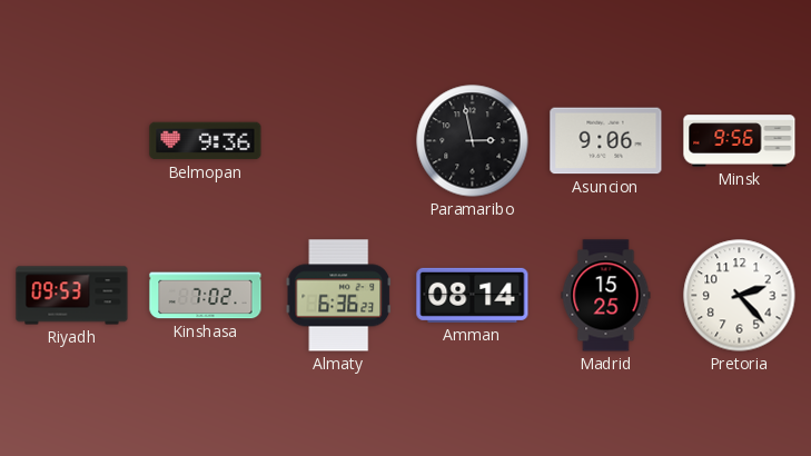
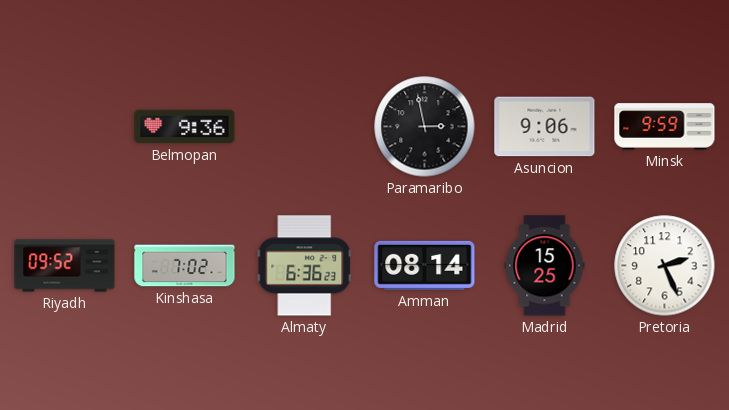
Minsk: 9:56 -> 9:59
Riyadh: 09:53 -> 09:52
Pretoria: 2:23 -> 2:26
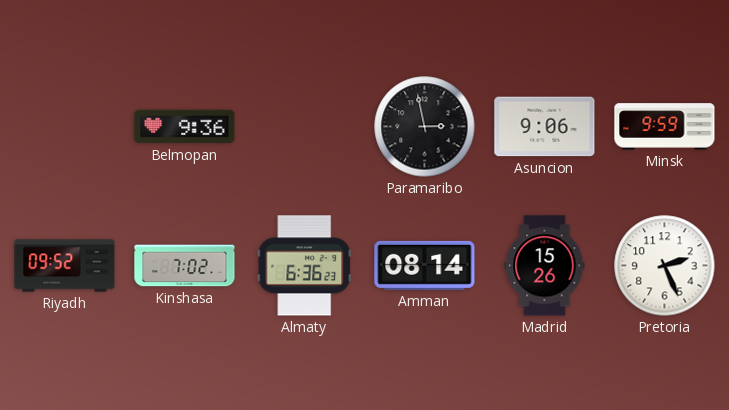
Madrid: 15:25 -> 15:26
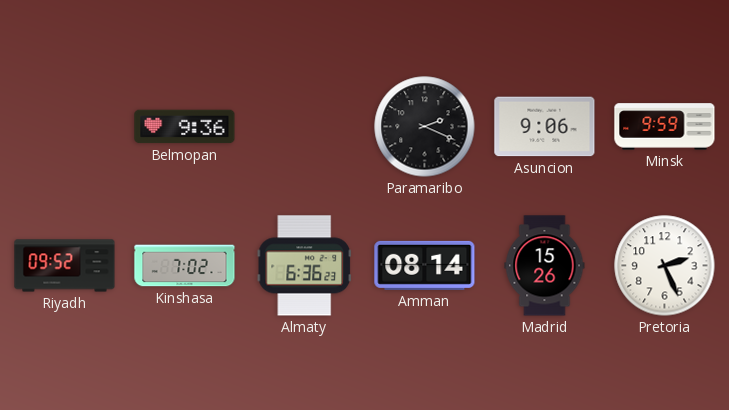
Paramaribo: 2:58 -> 2:19
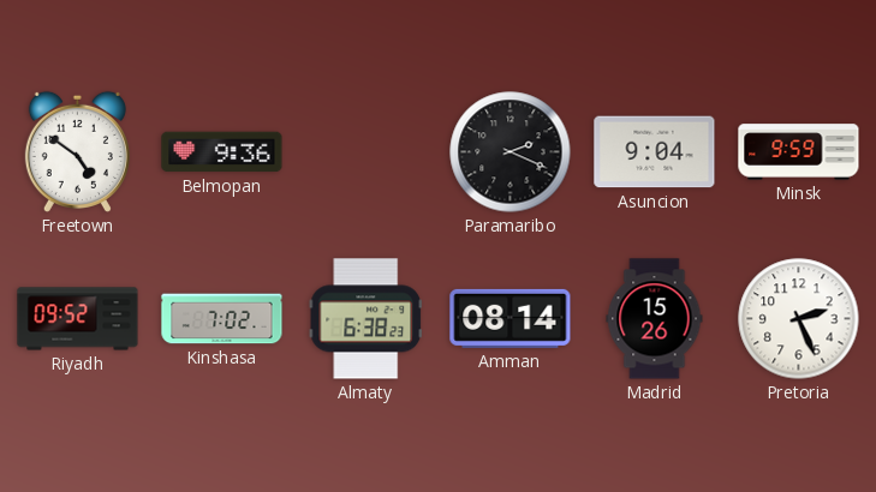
Freetown: none -> 4:51
Asuncion: 9:06 -> 9:04
Almaty: 6:36 -> 6:38
